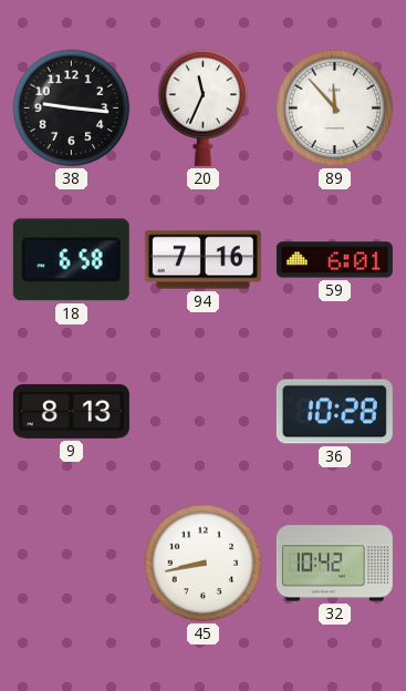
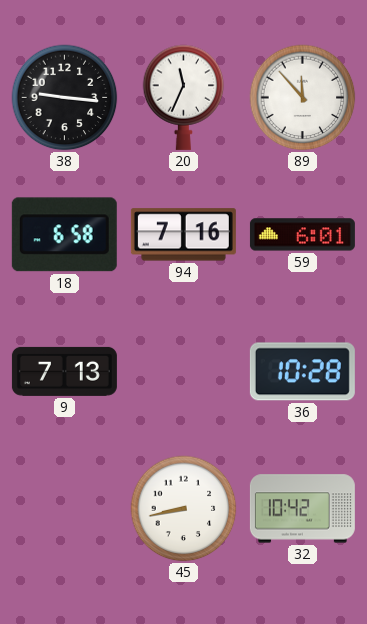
9: 8:13 -> 7:13
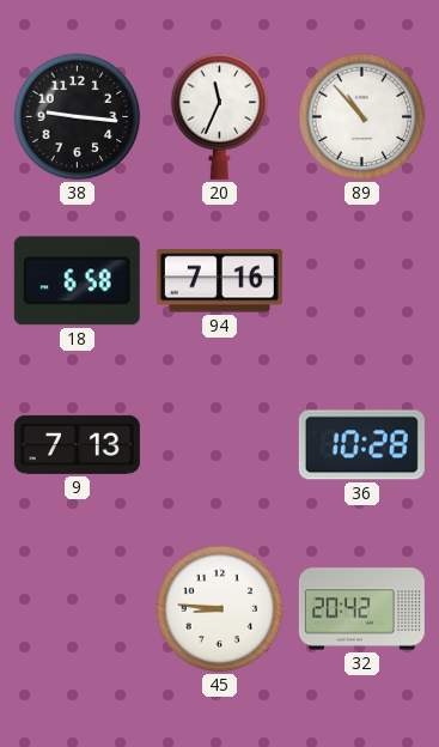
89: 11:53 -> 10:53
59: 6:01 -> none
45: 8:43 -> 8:46
32: 10:42 -> 20:42
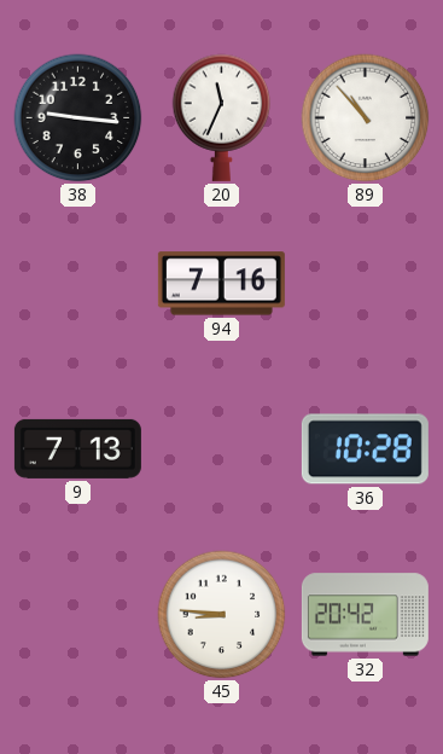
18: 6:58 -> none
